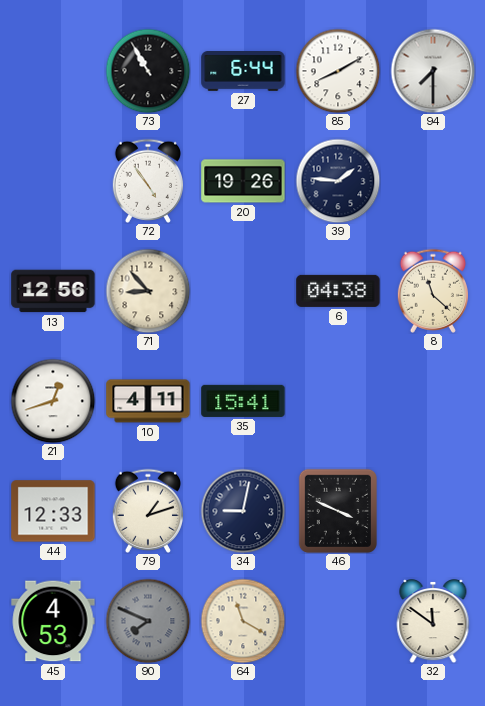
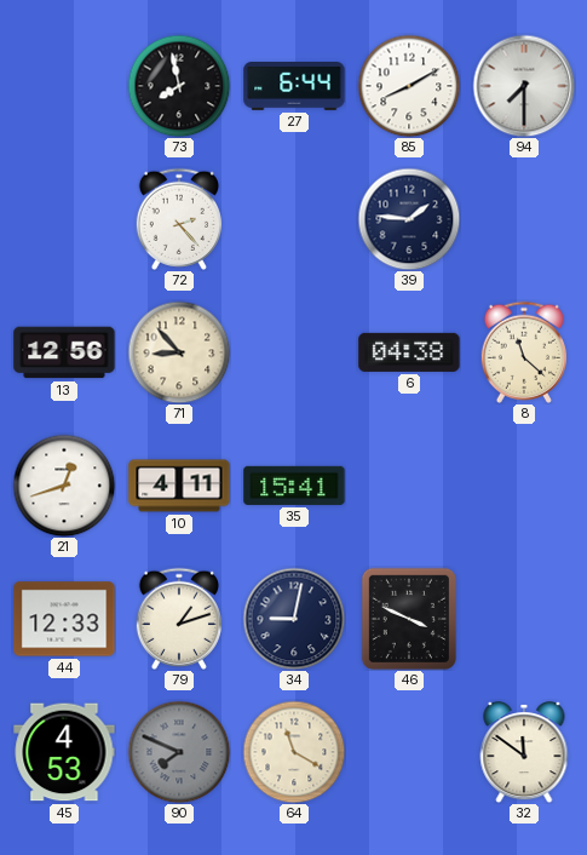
73: 10:55 -> 7:58
72: 4:54 -> 2:23
20: 19:26 -> none
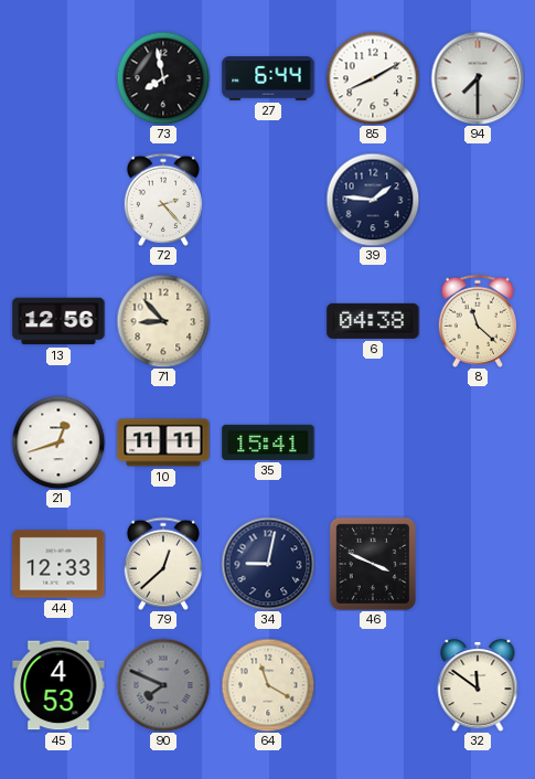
10: 4:11 -> 11:11
79: 1:12 -> 12:38
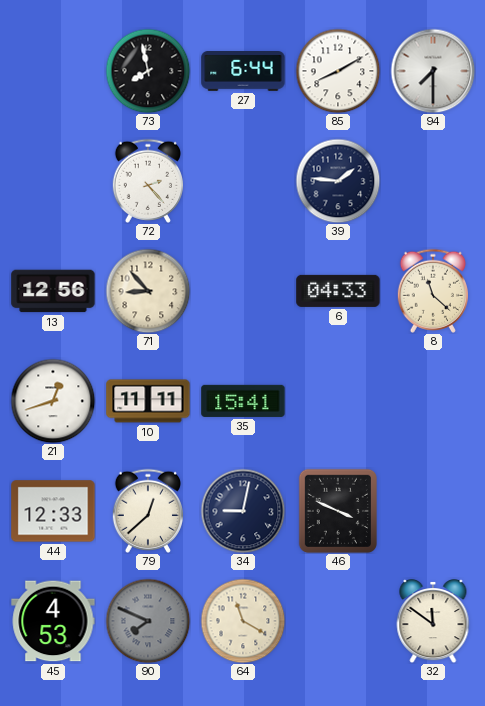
6: 04:38 -> 04:33
